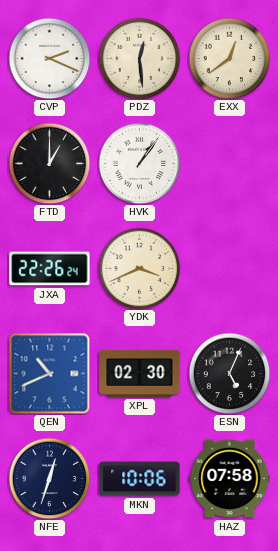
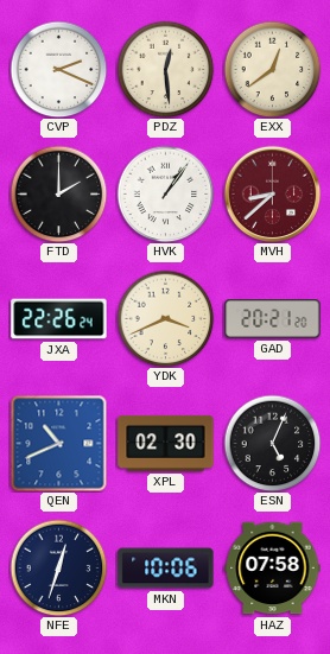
FTD: 1:00 -> 2:00
MVH: none -> 8:38
GAD: none -> 20:21
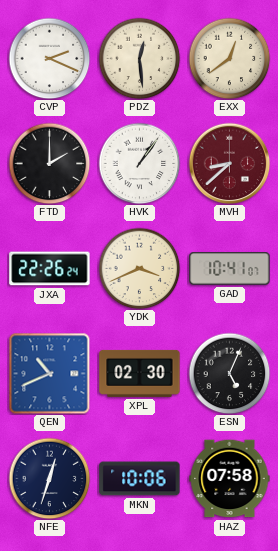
GAD: 20:21 -> 10:41
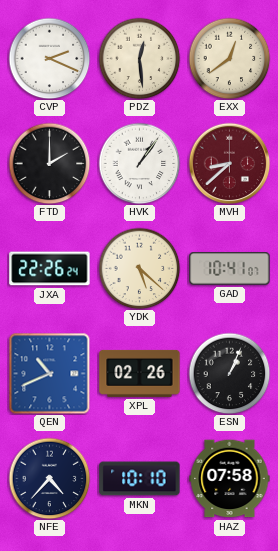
YDK: 3:41 -> 5:22
XPL: 02:30 -> 02:26
ESN: 5:04 -> 1:04
NFE: 12:33 -> 4:37
MKN: 10:06 -> 10:10
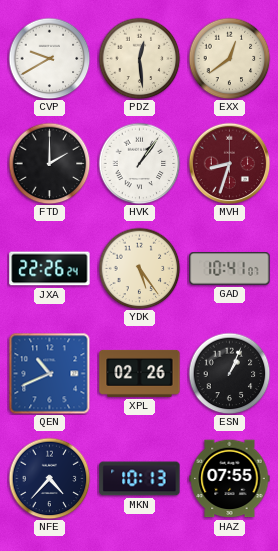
CVP: 2:19 -> 9:40
MVH: 8:38 -> 8:33
YDK: 5:22 -> 5:24
MKN: 10:10 -> 10:13
HAZ: 07:58 -> 07:55
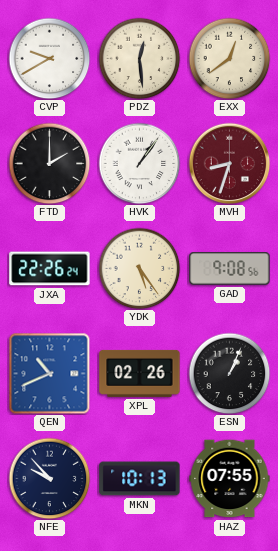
GAD: 10:41 -> 9:08
NFE: 4:37 -> 9:53
